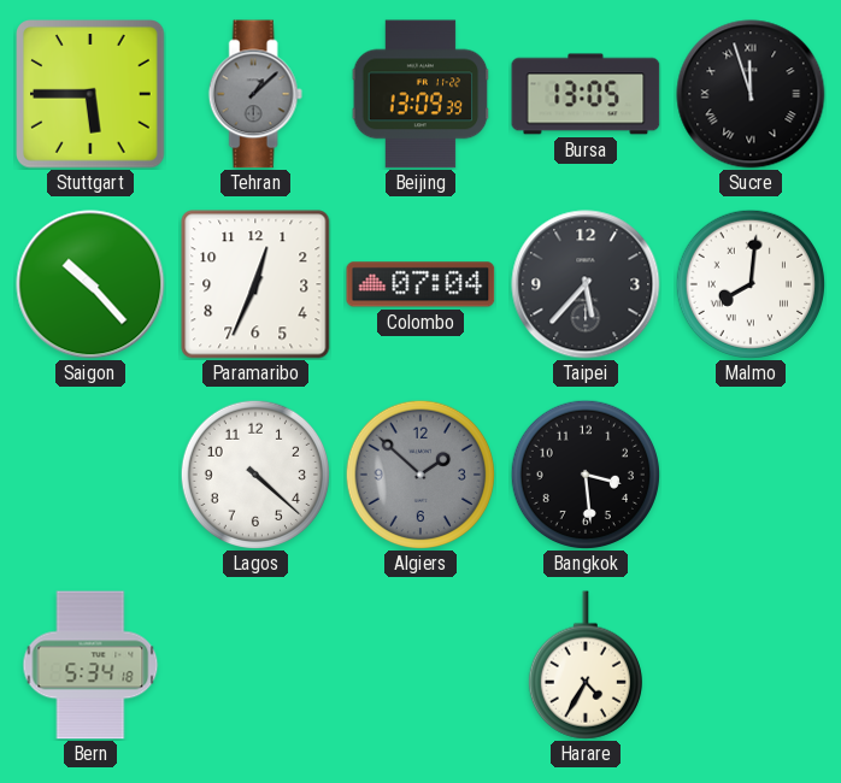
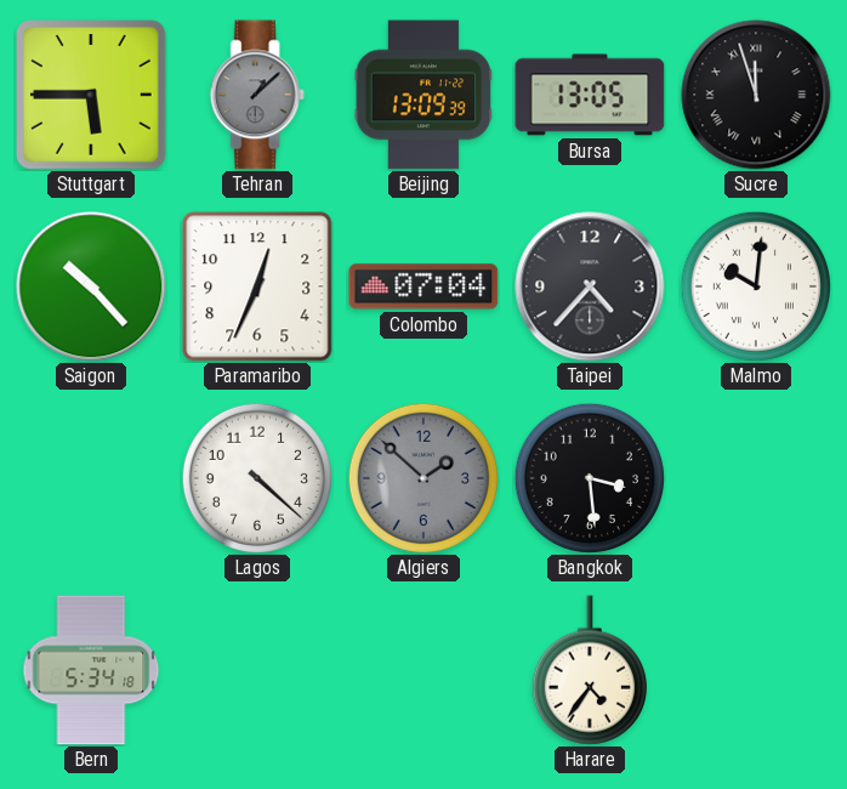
Taipei: 5:37 -> 4:37
Malmo: 8:01 -> 10:01
Harare: 4:35 -> 4:36
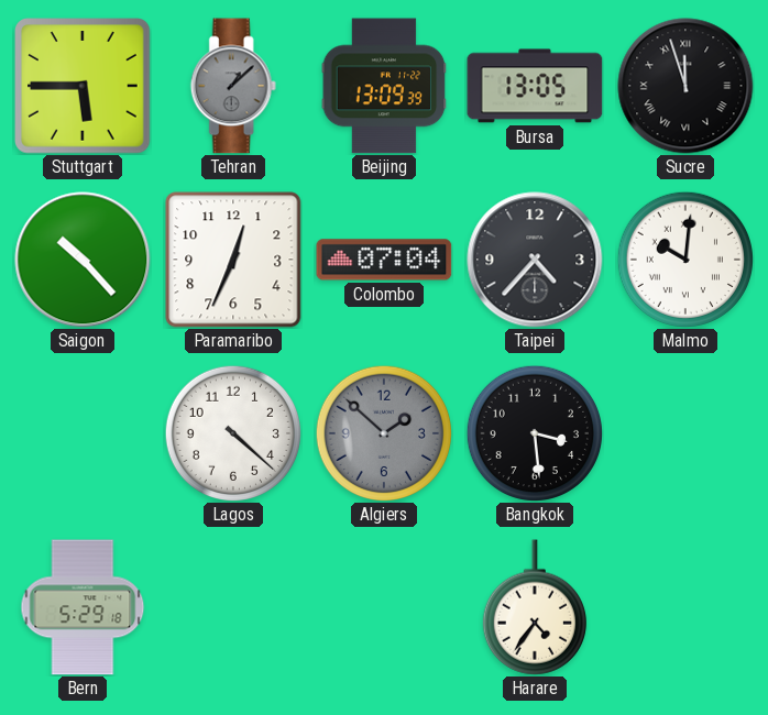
Bern: 5:34 -> 5:29
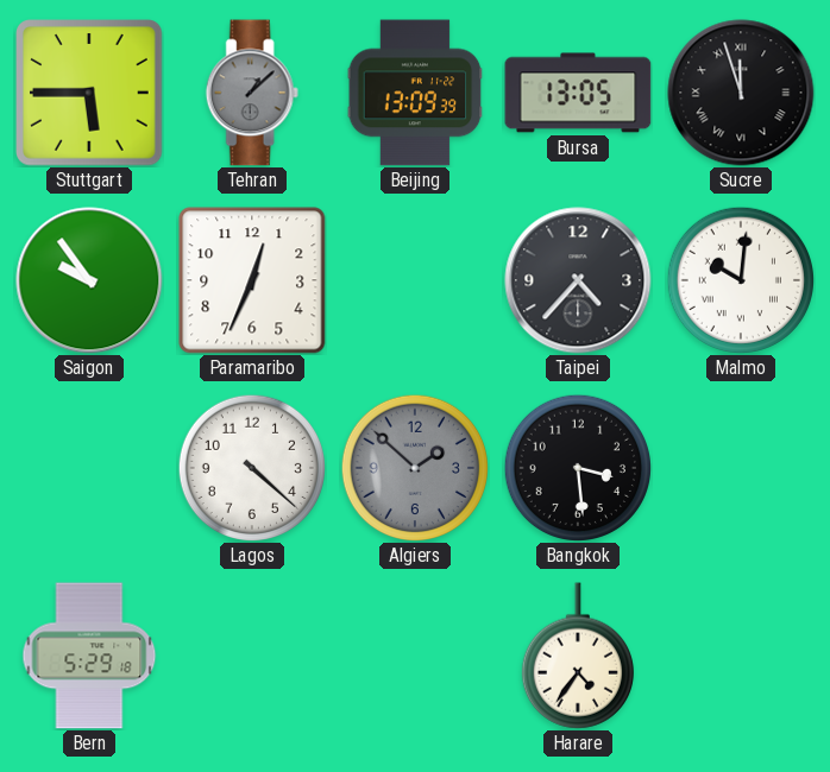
Saigon: 10:23 -> 9:54
Colombo: 07:04 -> none
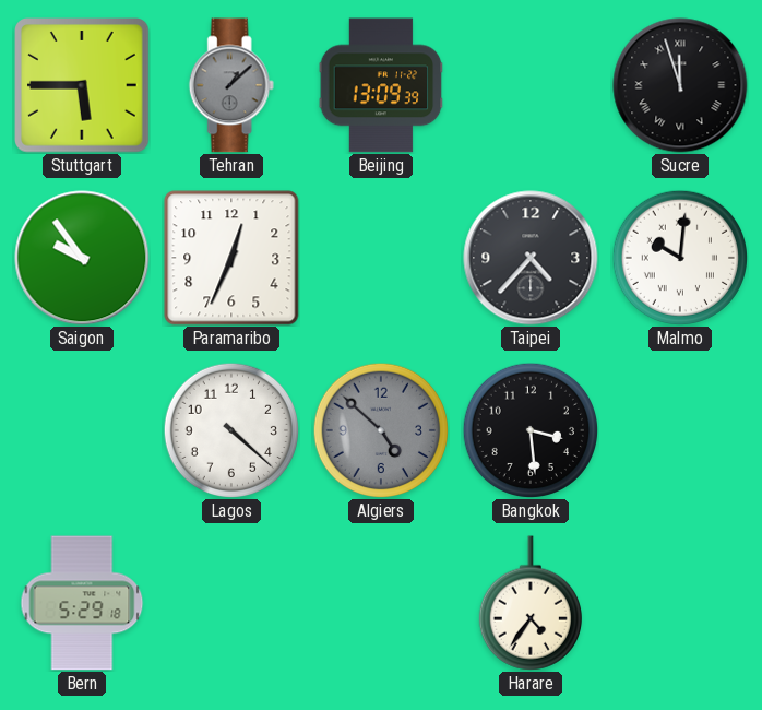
Bursa: 13:05 -> none
Algiers: 1:52 -> 4:52
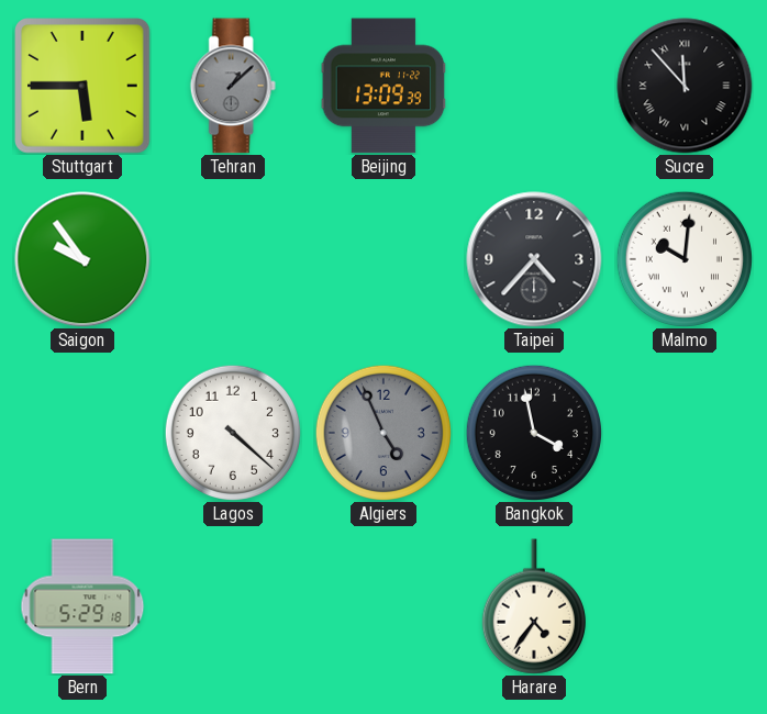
Sucre: 11:57 -> 11:53
Paramaribo: 12:34 -> none
Algiers: 4:52 -> 4:56
Bangkok: 3:29 -> 3:58
